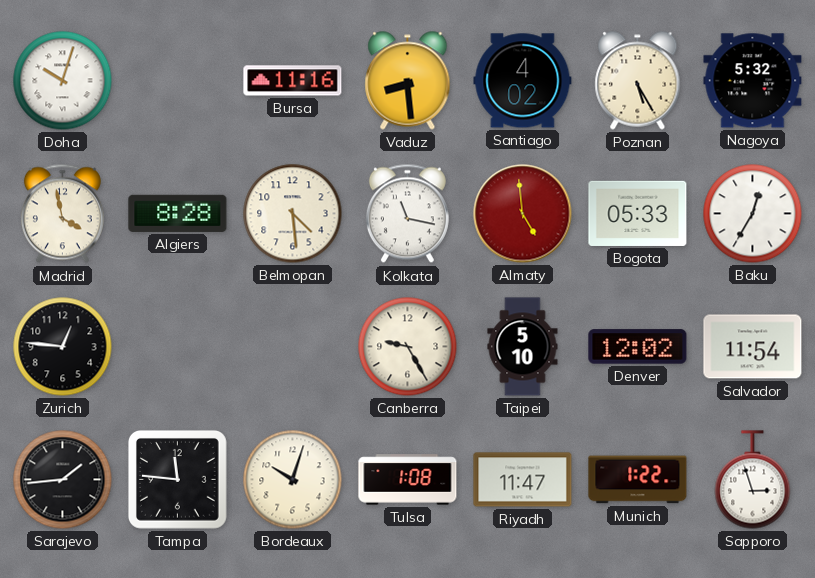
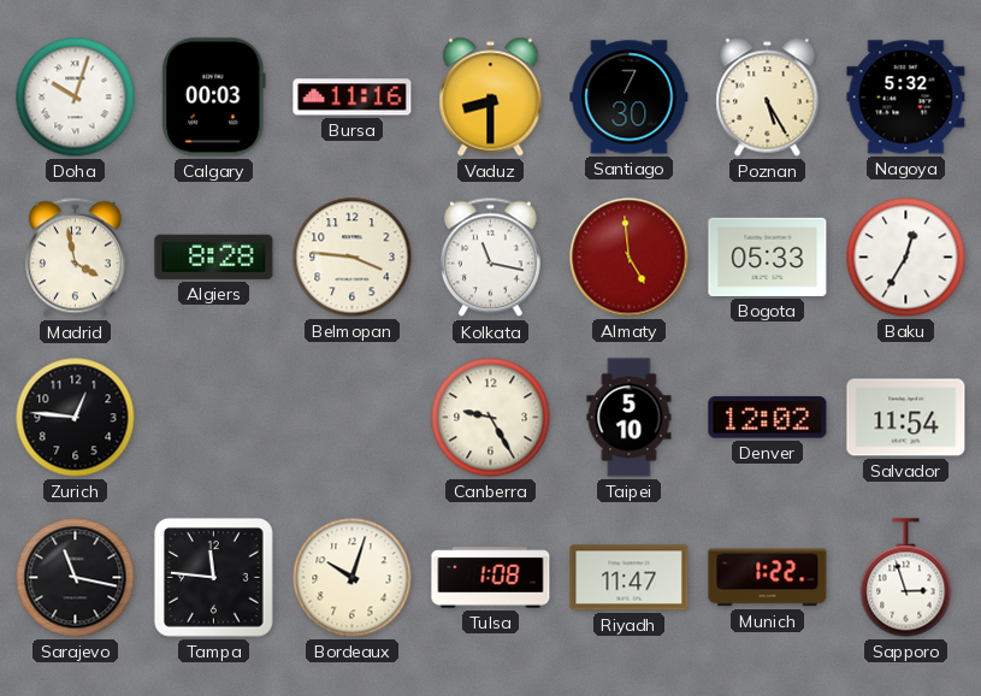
Calgary: none -> 00:03
Vaduz: 8:29 -> 8:30
Santiago: 4:02 -> 7:30
Belmopan: 4:29 -> 3:46
Sarajevo: 1:44 -> 11:17
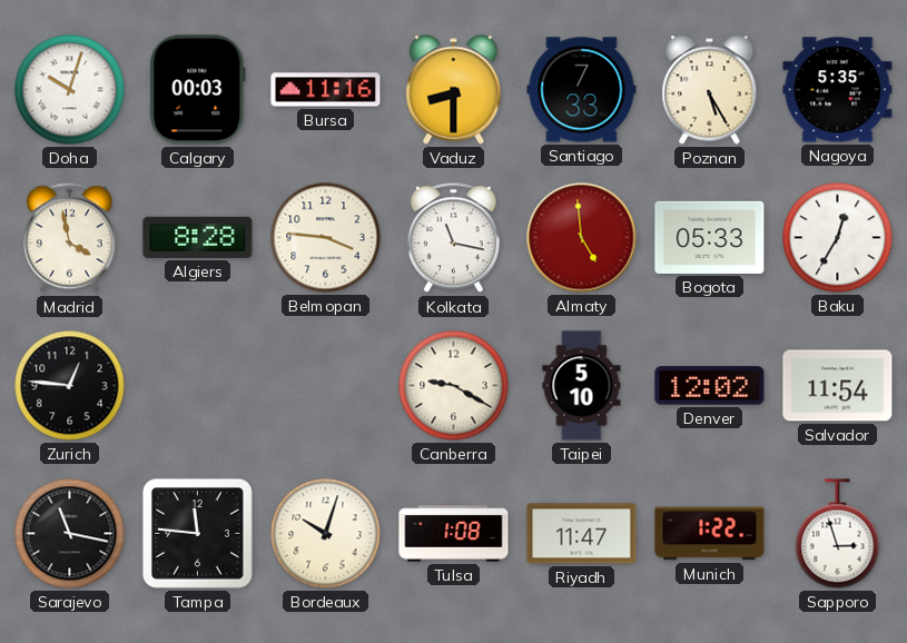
Santiago: 7:30 -> 7:33
Nagoya: 5:32 -> 5:35
Canberra: 9:25 -> 9:20
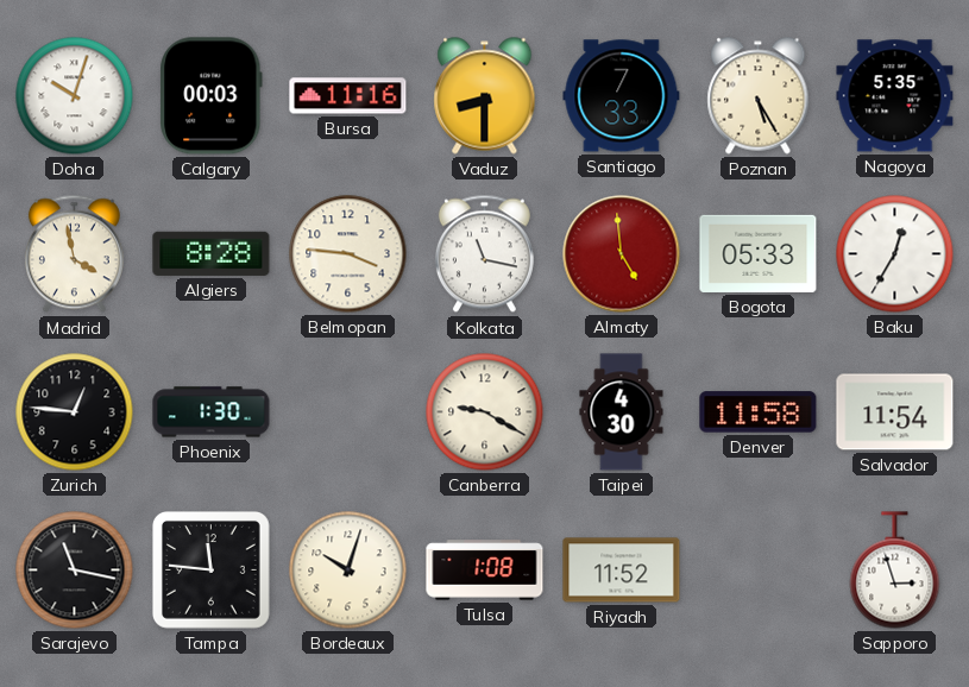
Phoenix: none -> 1:30
Taipei: 5:10 -> 4:30
Denver: 12:02 -> 11:58
Riyadh: 11:47 -> 11:52
Munich: 1:22 -> none
